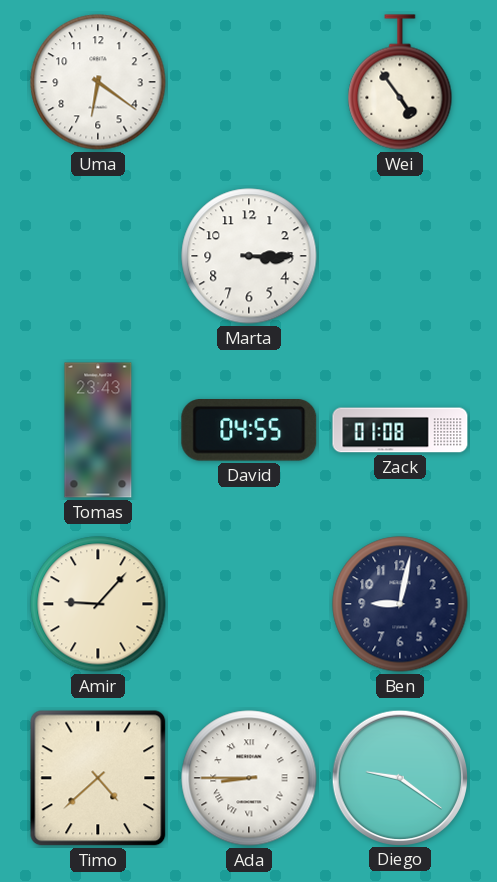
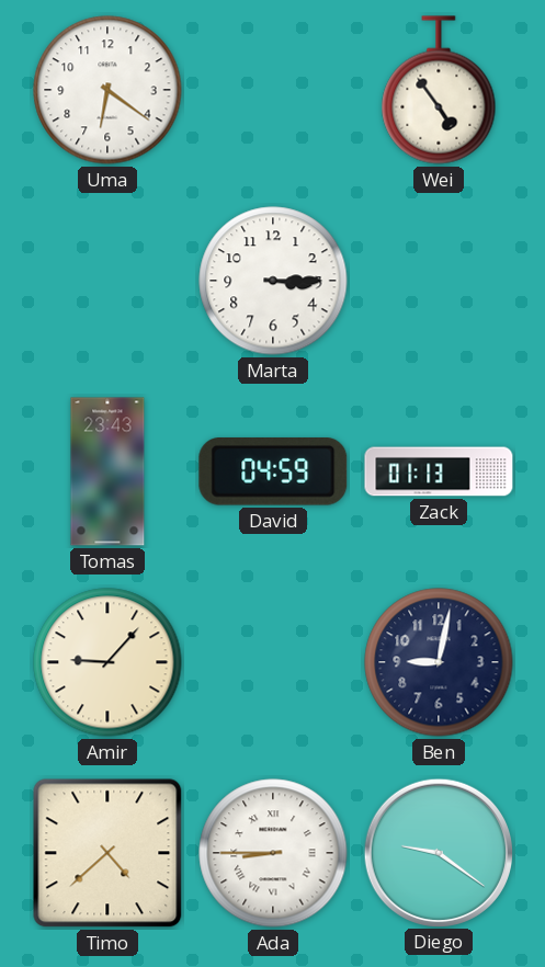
David: 04:55 -> 04:59
Zack: 01:08 -> 01:13
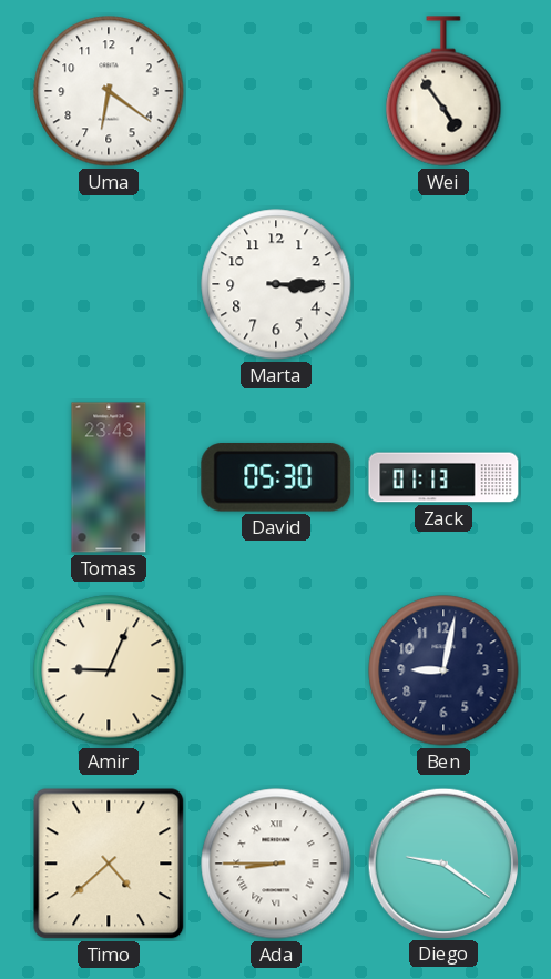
David: 04:59 -> 05:30
Amir: 9:07 -> 9:04
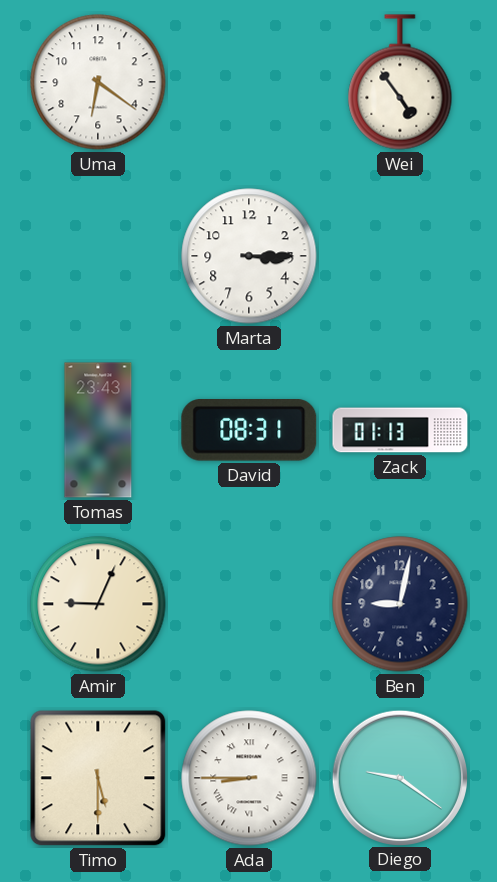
David: 05:30 -> 08:31
Timo: 4:38 -> 5:30
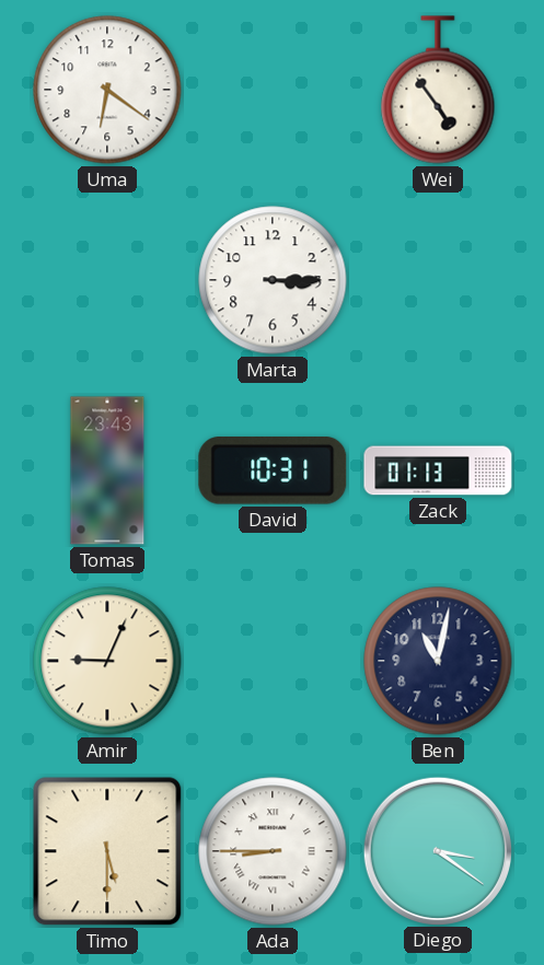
David: 08:31 -> 10:31
Ben: 9:02 -> 11:02
Diego: 9:21 -> 3:21
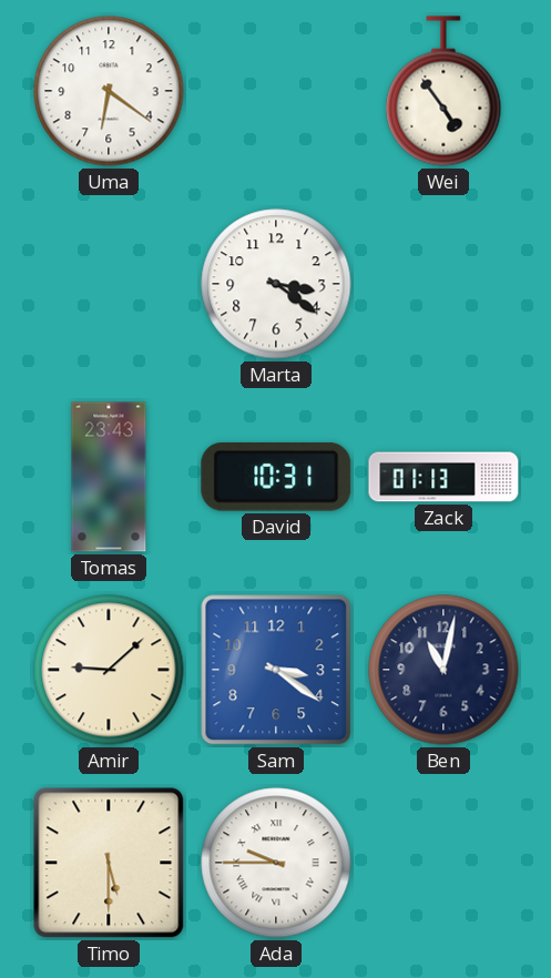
Marta: 3:15 -> 3:21
Amir: 9:04 -> 9:08
Sam: none -> 3:21
Ada: 8:45 -> 9:45
Diego: 3:21 -> none
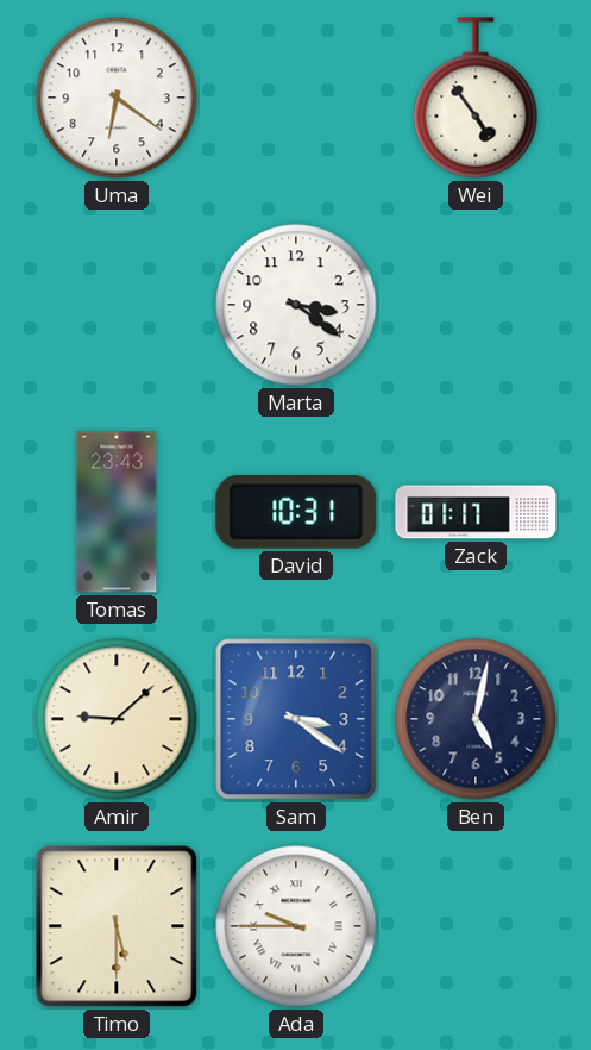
Zack: 01:13 -> 01:17
Ben: 11:02 -> 5:02
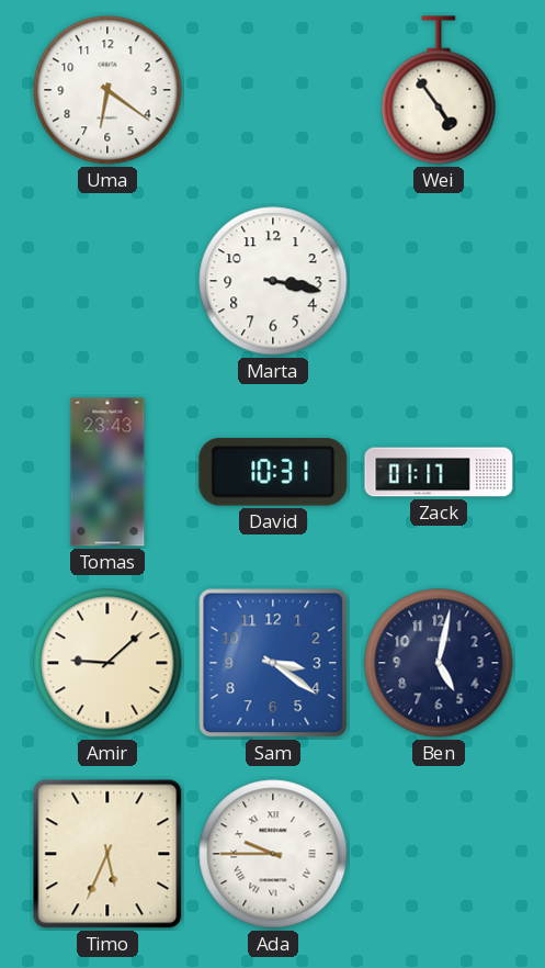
Marta: 3:21 -> 3:17
Timo: 5:30 -> 5:34
